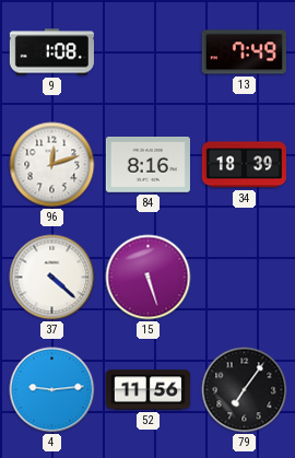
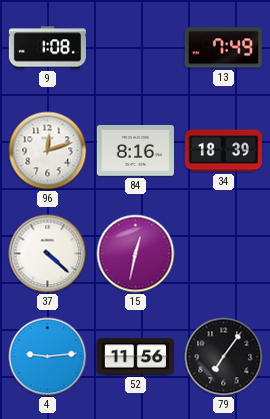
15: 5:27 -> 12:32
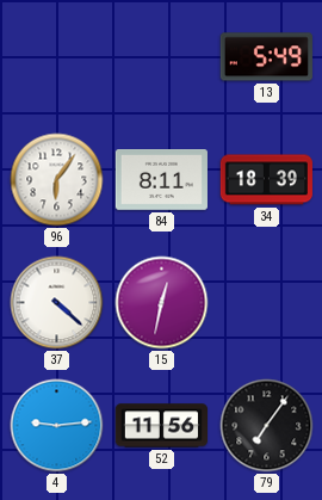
9: 1:08 -> none
13: 7:49 -> 5:49
96: 12:12 -> 6:06
84: 8:16 -> 8:11
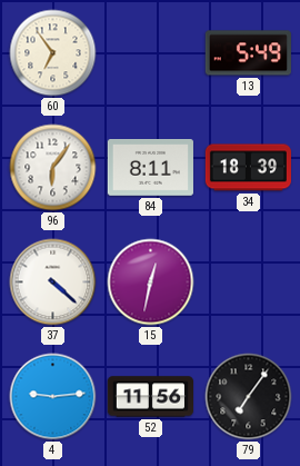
60: none -> 6:54
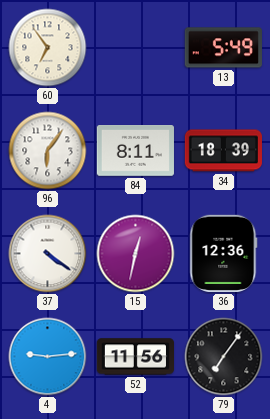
37: 4:22 -> 4:21
36: none -> 12:36
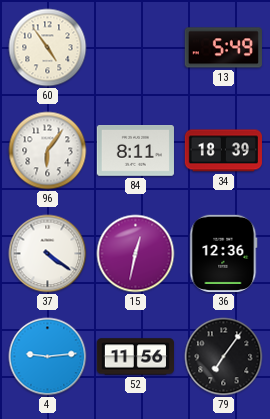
60: 6:54 -> 4:54
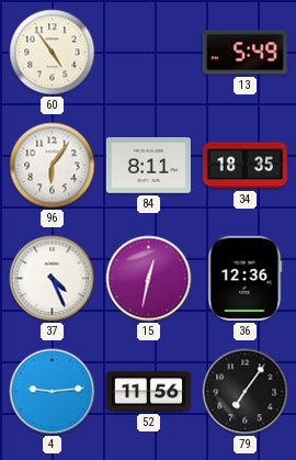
34: 18:39 -> 18:35
37: 4:21 -> 4:26
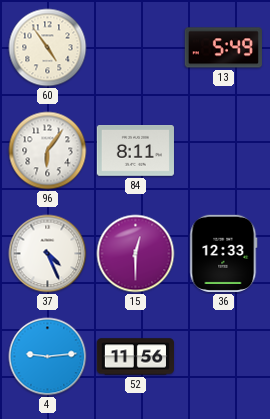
34: 18:35 -> none
15: 12:32 -> 12:30
36: 12:36 -> 12:33
79: 7:06 -> none
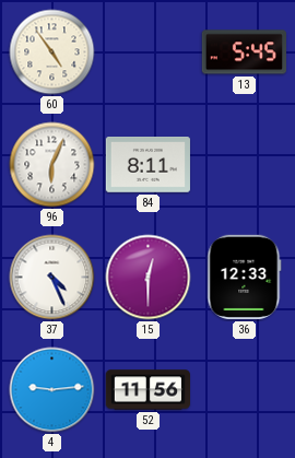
13: 5:49 -> 5:45
96: 6:06 -> 6:04
